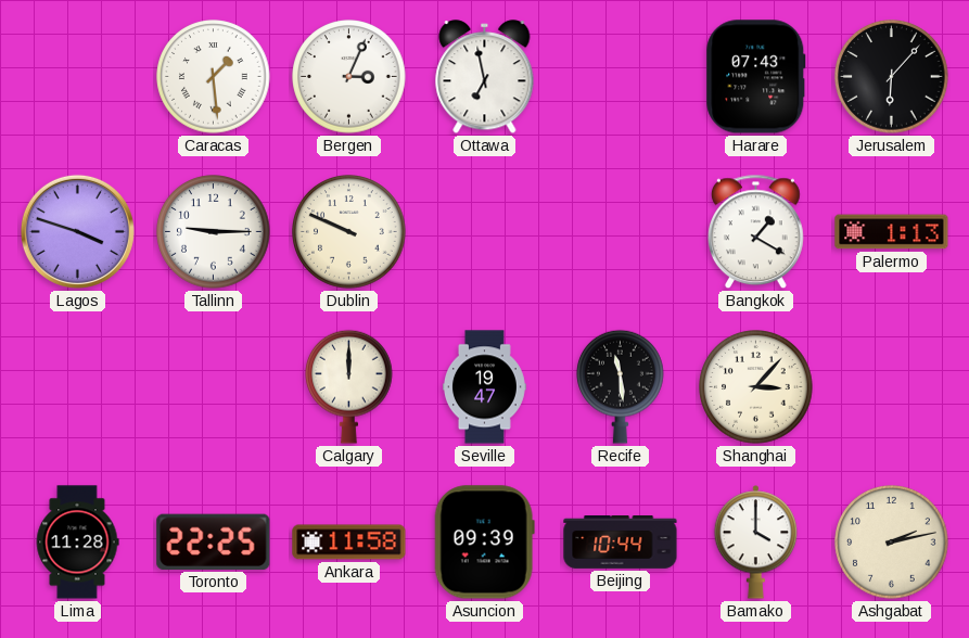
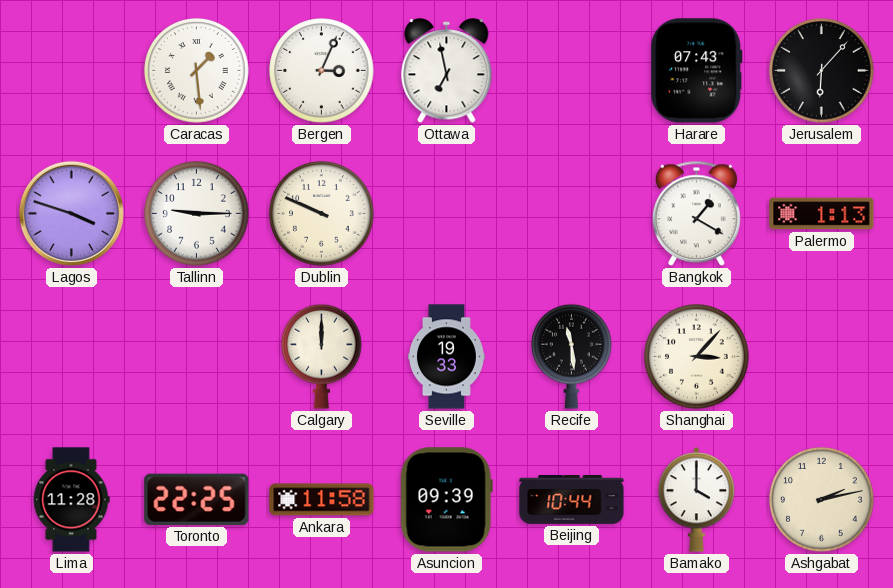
Seville: 19:47 -> 19:33
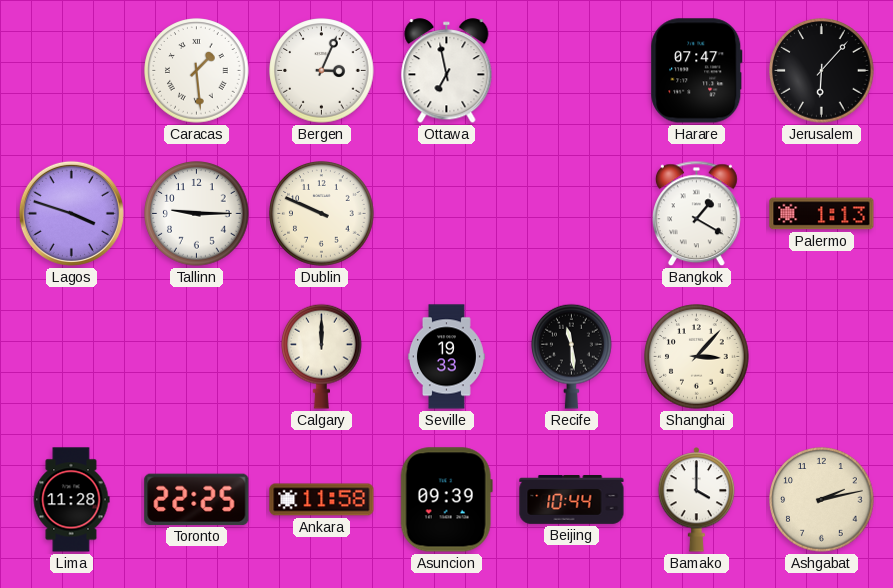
Harare: 07:43 -> 07:47
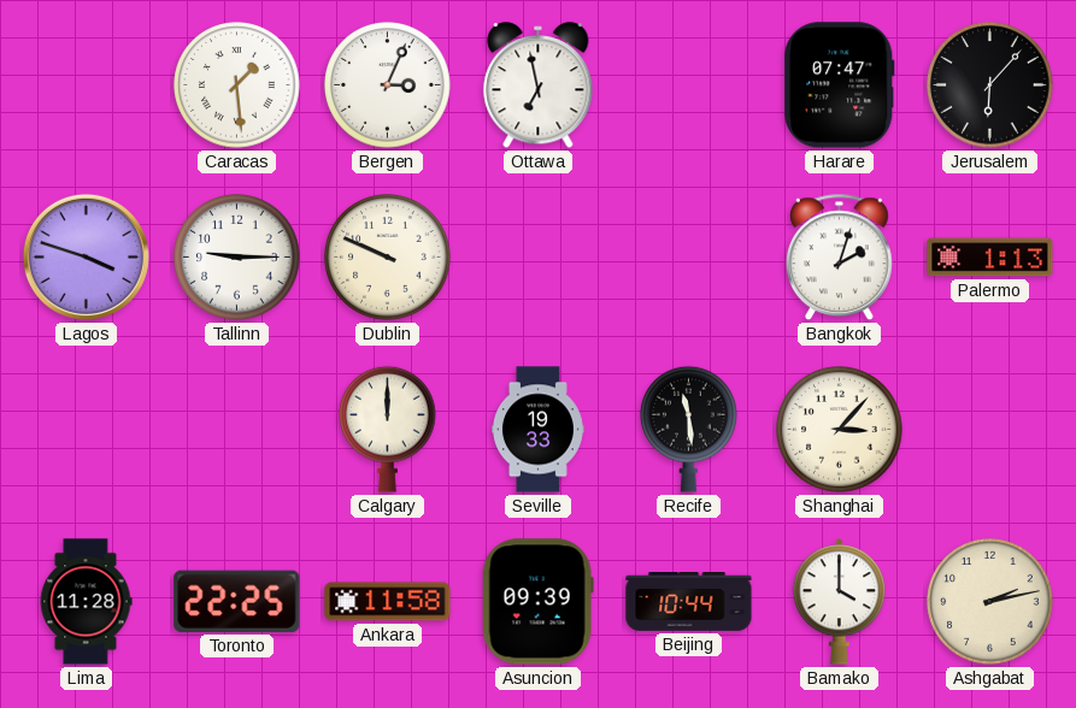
Bangkok: 1:20 -> 2:03
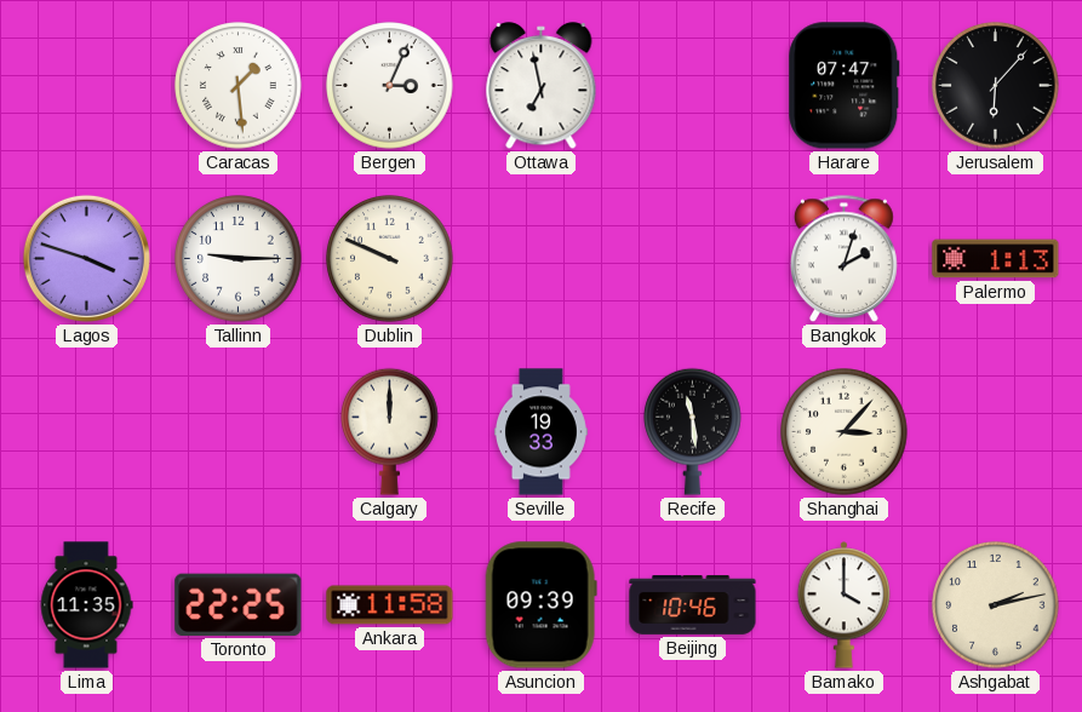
Lima: 11:28 -> 11:35
Beijing: 10:44 -> 10:46
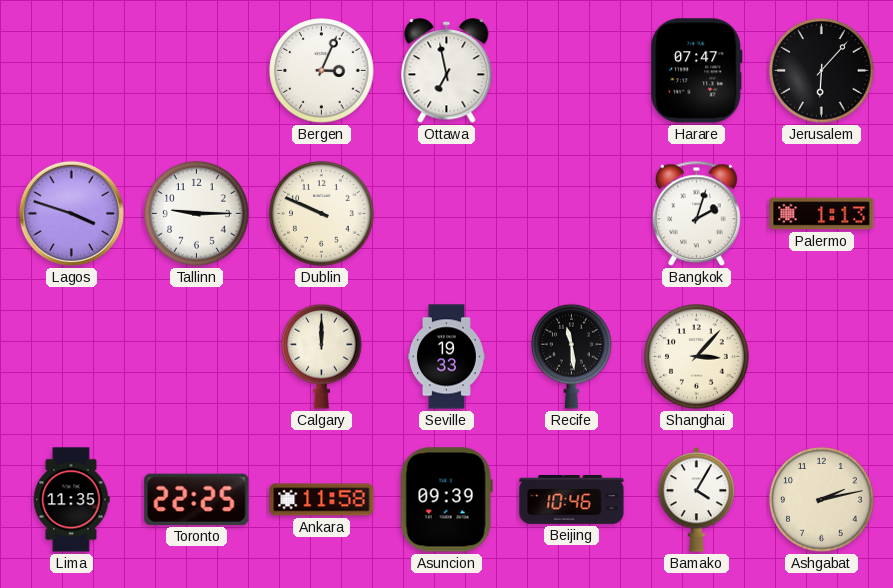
Caracas: 1:29 -> none
Bamako: 4:00 -> 4:05
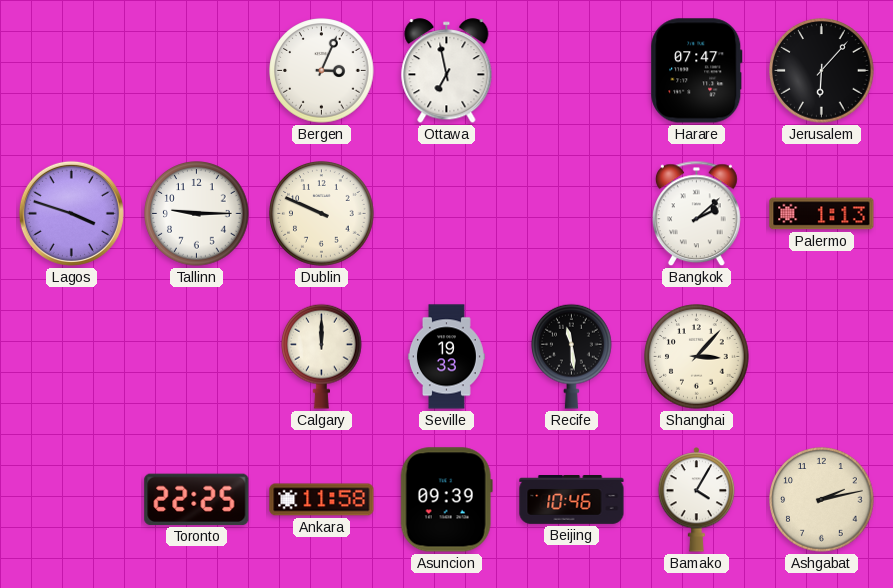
Bangkok: 2:03 -> 2:08
Lima: 11:35 -> none
